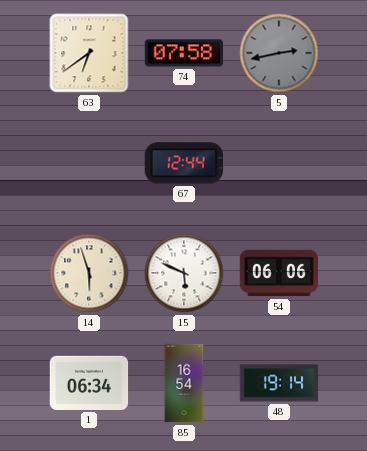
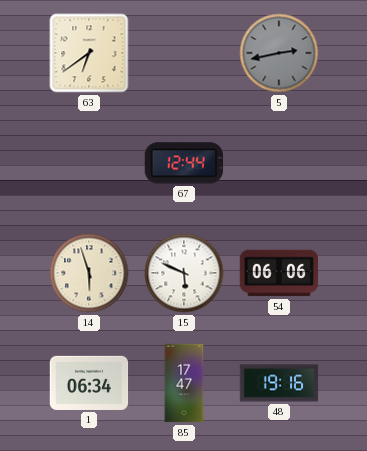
74: 07:58 -> none
85: 16:54 -> 17:47
48: 19:14 -> 19:16
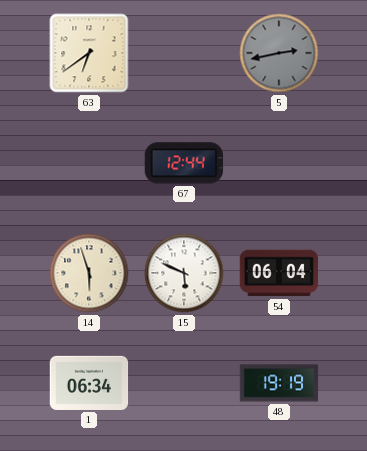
54: 06:06 -> 06:04
85: 17:47 -> none
48: 19:16 -> 19:19
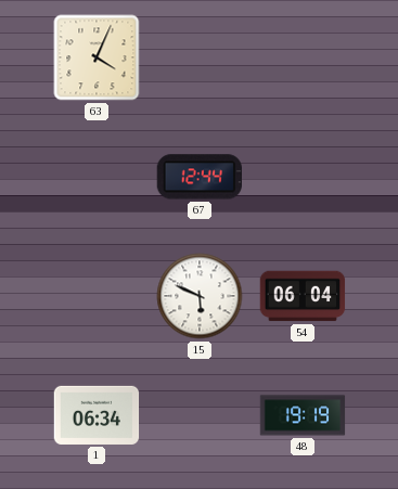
63: 6:39 -> 4:04
5: 2:43 -> none
14: 5:57 -> none
